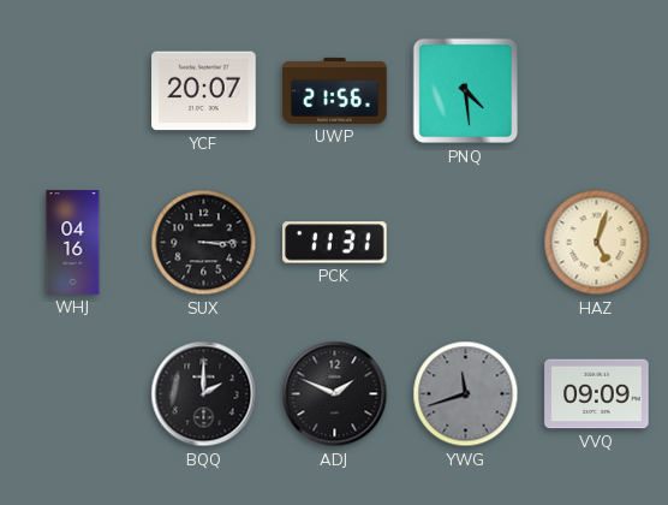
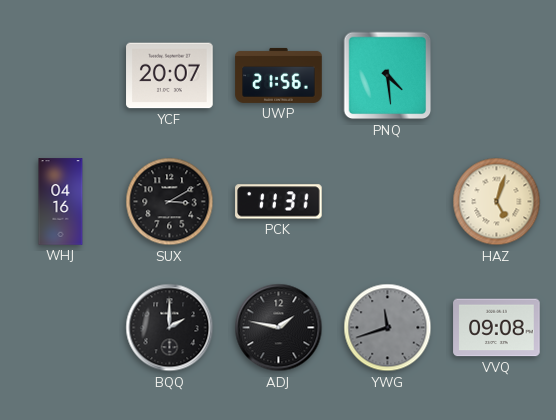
SUX: 3:15 -> 3:10
ADJ: 1:49 -> 1:47
VVQ: 09:09 -> 09:08
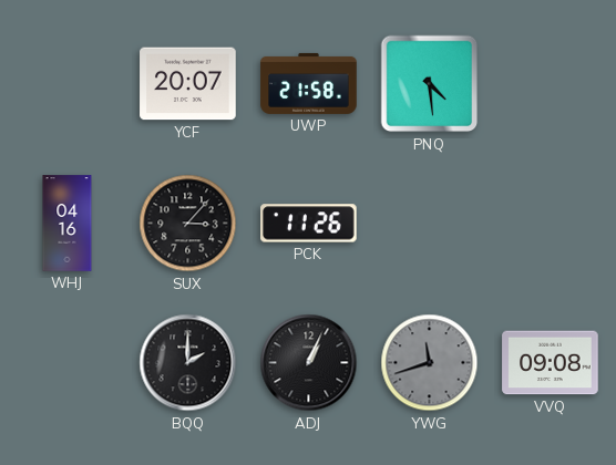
UWP: 21:56 -> 21:58
SUX: 3:10 -> 3:07
PCK: 11:31 -> 11:26
HAZ: 5:03 -> none
ADJ: 1:47 -> 1:04
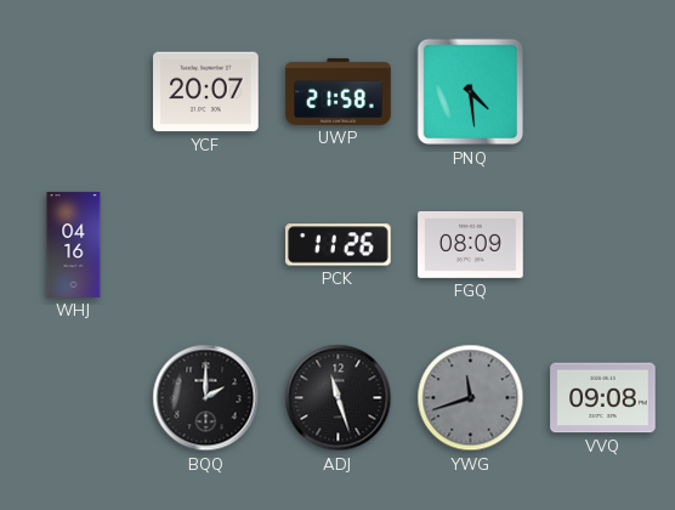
SUX: 3:07 -> none
FGQ: none -> 08:09
ADJ: 1:04 -> 11:27
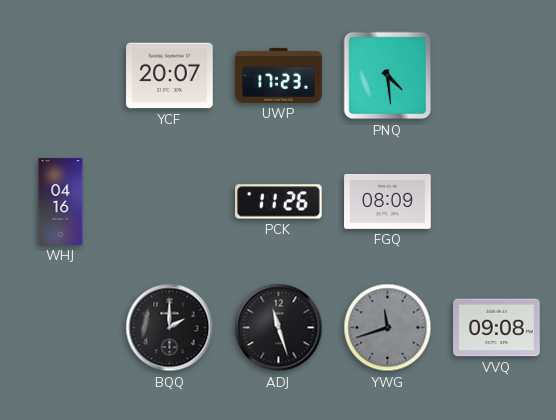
UWP: 21:58 -> 17:23
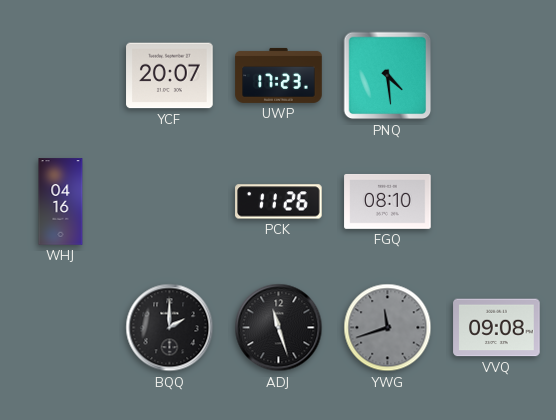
FGQ: 08:09 -> 08:10
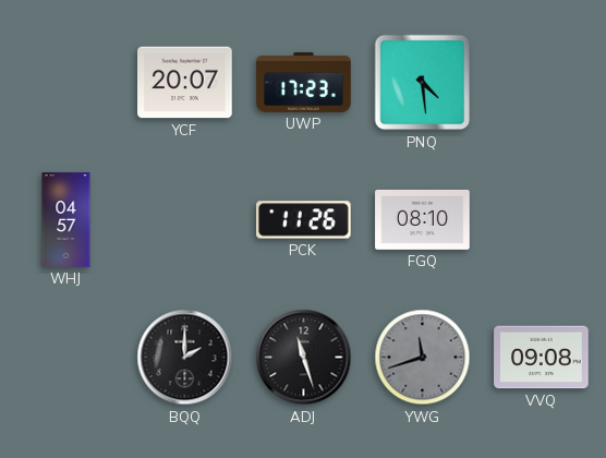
WHJ: 04:16 -> 04:57
